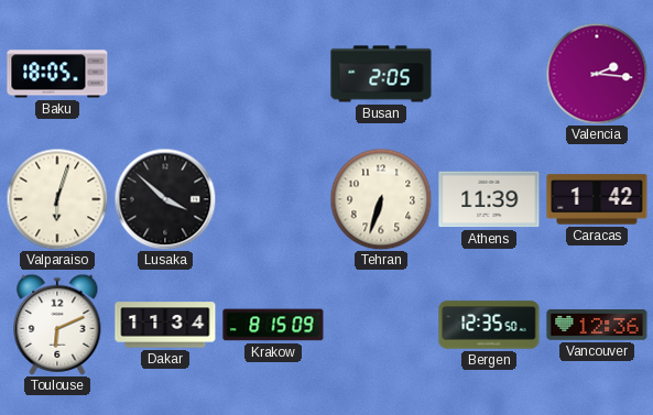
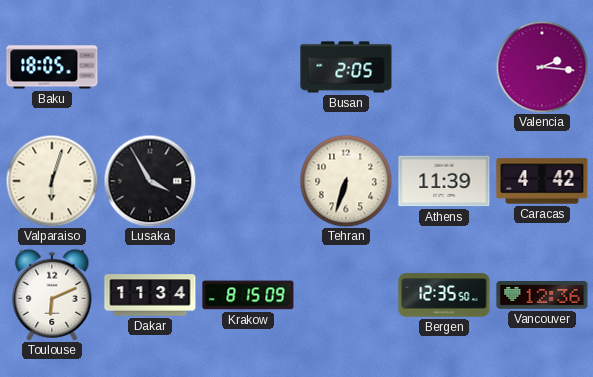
Lusaka: 3:52 -> 3:55
Caracas: 1:42 -> 4:42
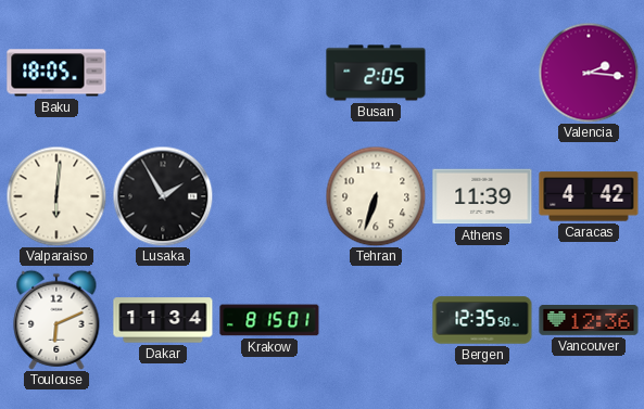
Valparaiso: 6:03 -> 6:01
Lusaka: 3:55 -> 1:55
Krakow: 8:15:09 -> 8:15:01
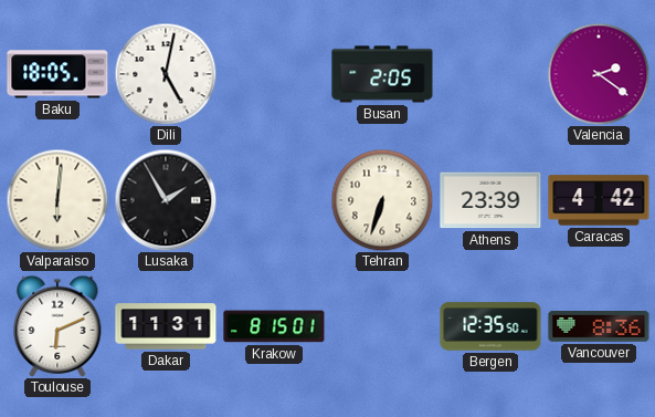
Dili: none -> 5:02
Valencia: 2:16 -> 2:21
Athens: 11:39 -> 23:39
Dakar: 11:34 -> 11:31
Vancouver: 12:36 -> 8:36
